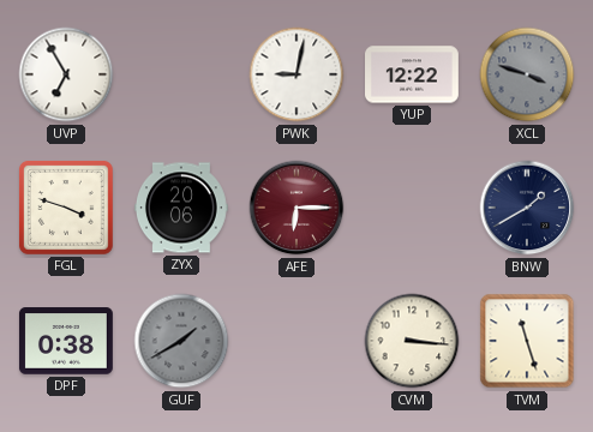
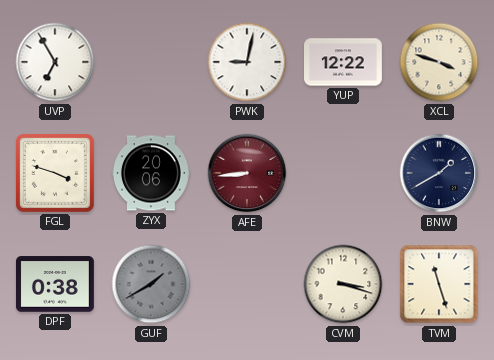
XCL dial: grey -> cream
AFE: 6:15 -> 8:44
CVM: 3:16 -> 3:18
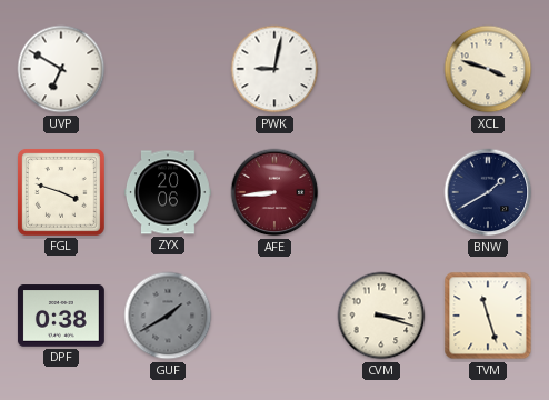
UVP: 6:55 -> 6:50
YUP: 12:22 -> none
